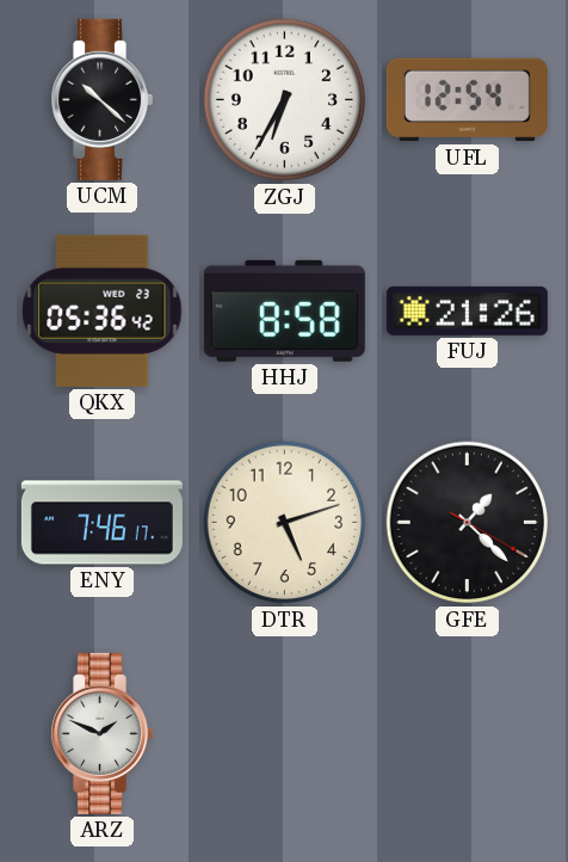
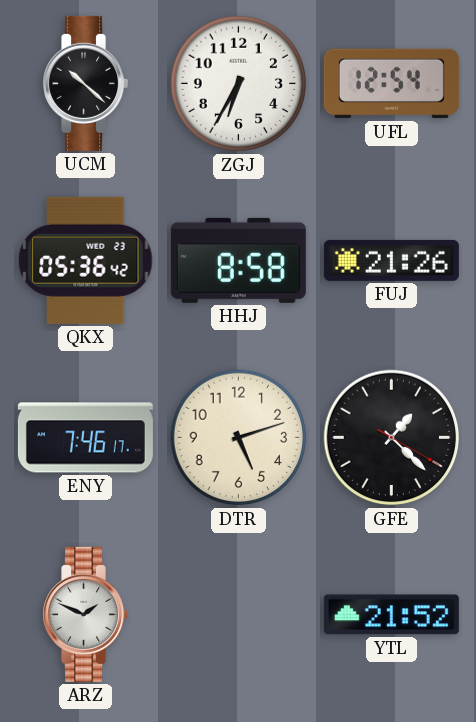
YTL: none -> 21:52
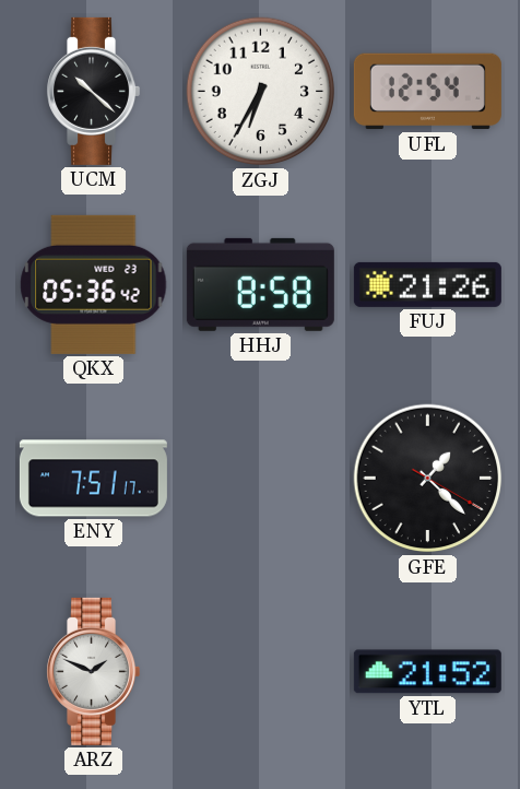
ENY: 7:46 -> 7:51
DTR: 5:12 -> none
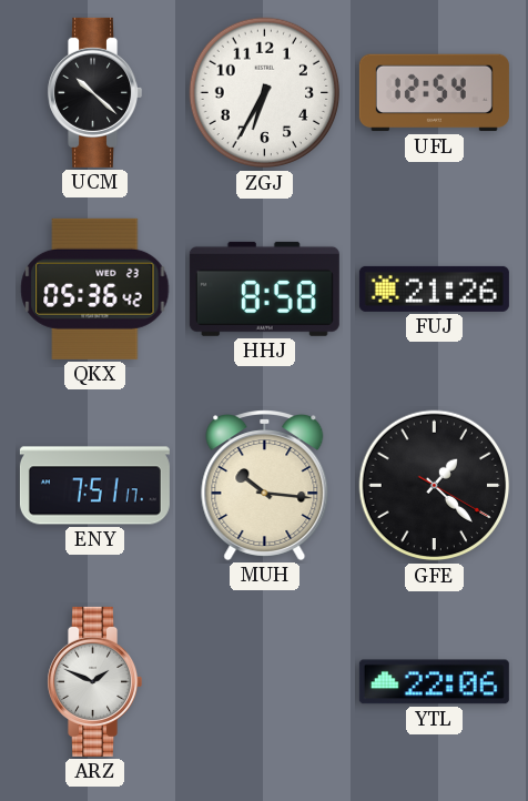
MUH: none -> 10:16
YTL: 21:52 -> 22:06
